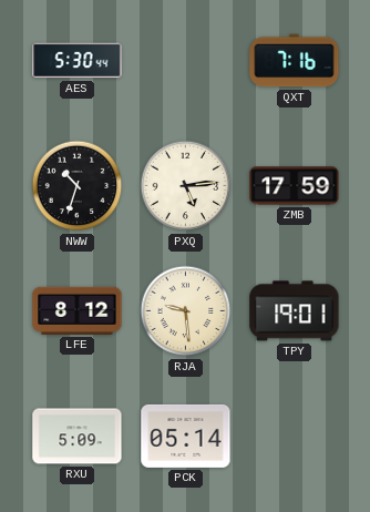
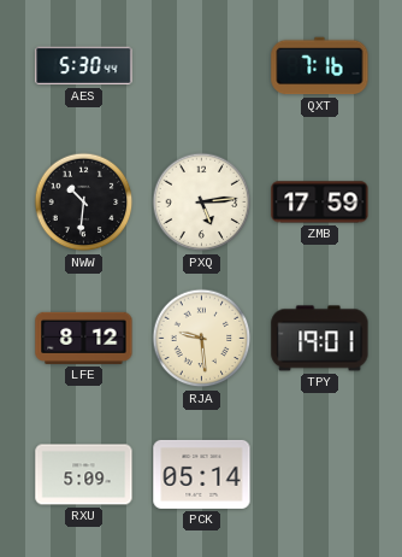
NWW: 10:33 -> 10:31
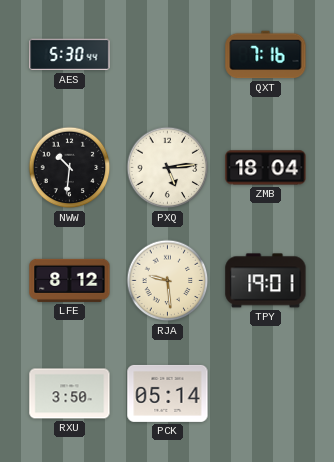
ZMB: 17:59 -> 18:04
RXU: 5:09 -> 3:50
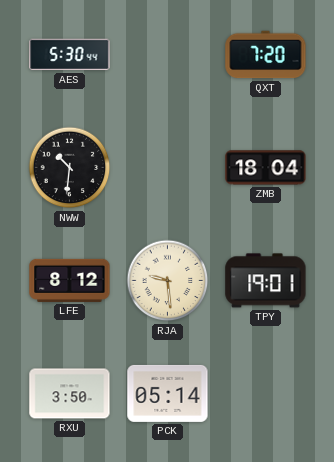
QXT: 7:16 -> 7:20
PXQ: 5:14 -> none
